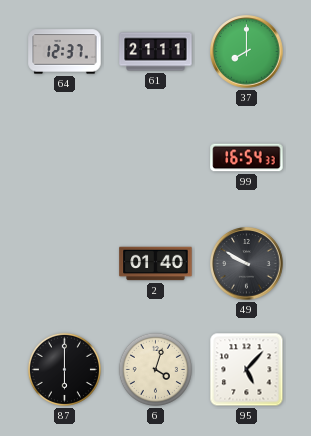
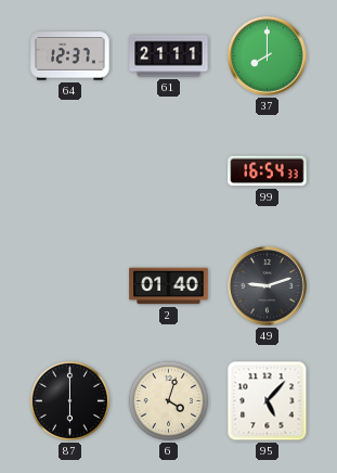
49: 9:50 -> 9:12
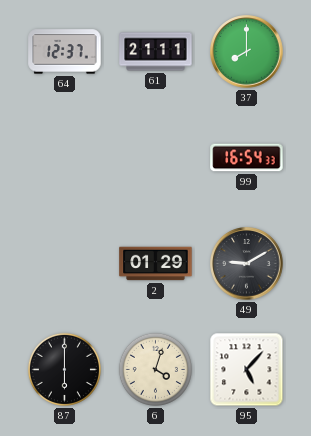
2: 01:40 -> 01:29
49: 9:12 -> 9:10
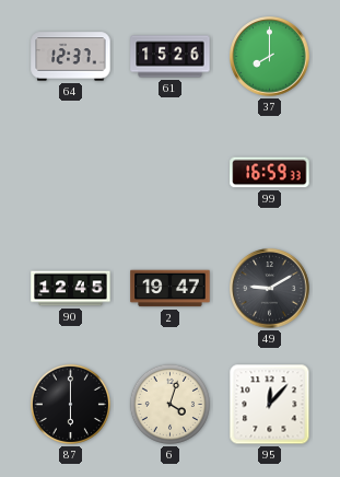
61: 21:11 -> 15:26
99: 16:54 -> 16:59
90: none -> 12:45
2: 01:29 -> 19:47
95: 5:07 -> 12:07
